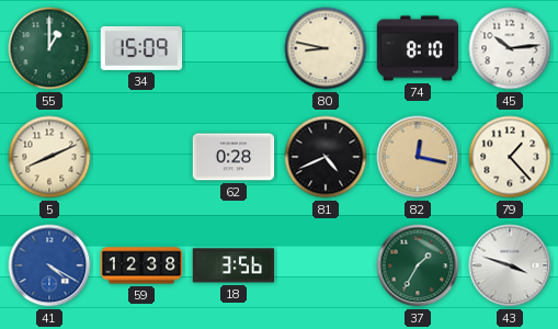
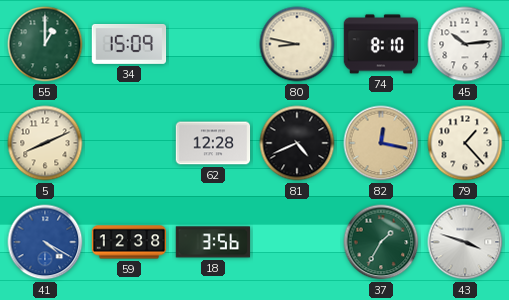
62: 0:28 -> 12:28
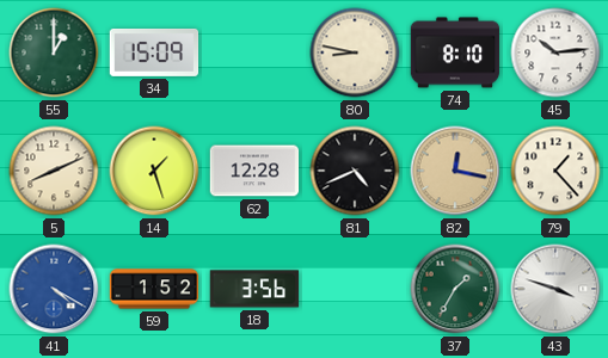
14: none -> 1:27
59: 12:38 -> 1:52
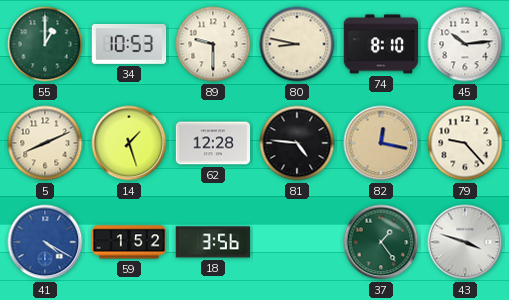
34: 15:09 -> 10:53
89: none -> 9:30
81: 4:41 -> 4:46
79: 1:23 -> 9:23
37: 1:35 -> 1:24
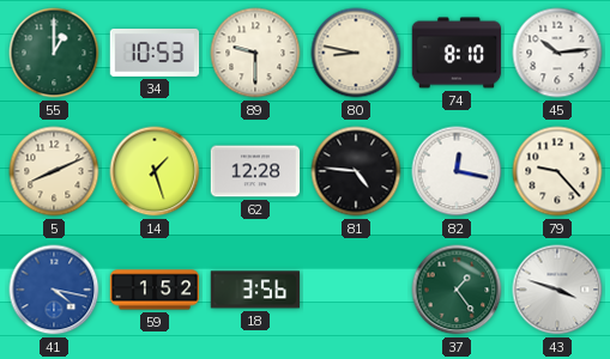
82 dial: champagne -> white
41: 4:20 -> 4:17
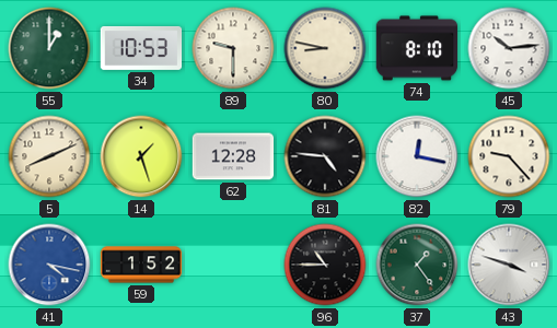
18: 3:56 -> none
96: none -> 10:45
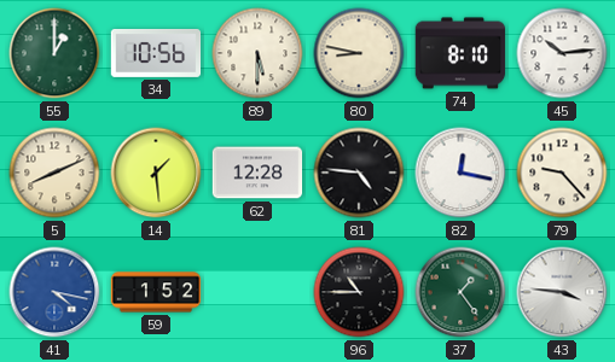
34: 10:53 -> 10:56
89: 9:30 -> 5:30
14: 1:27 -> 1:29
43: 3:48 -> 3:46
